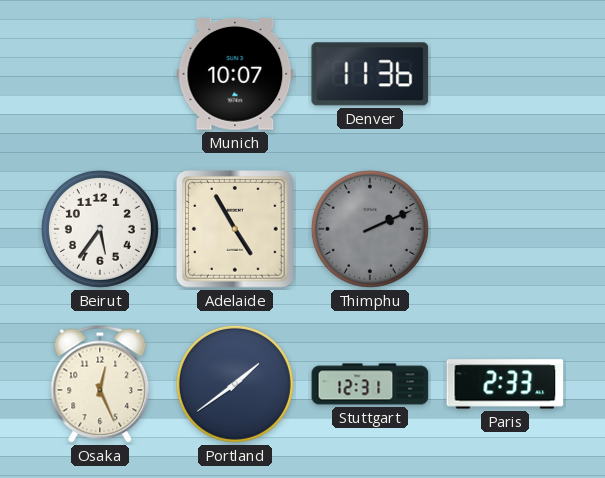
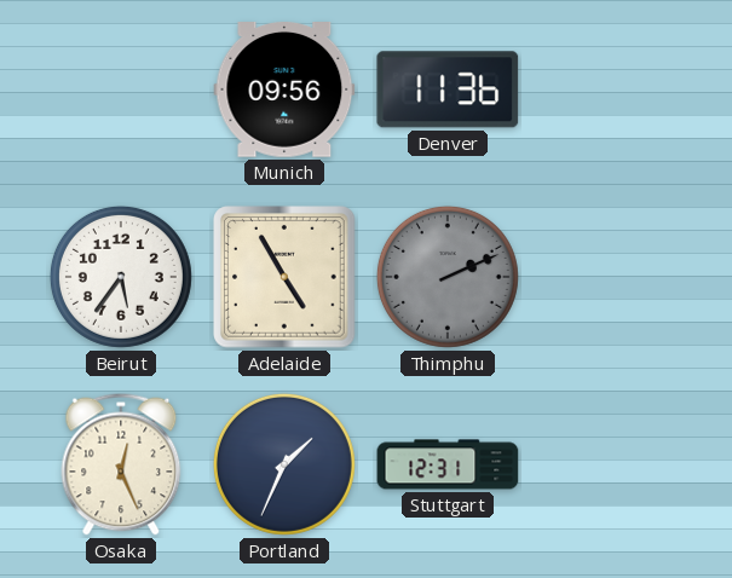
Munich: 10:07 -> 09:56
Portland: 1:39 -> 1:34
Paris: 2:33 -> none
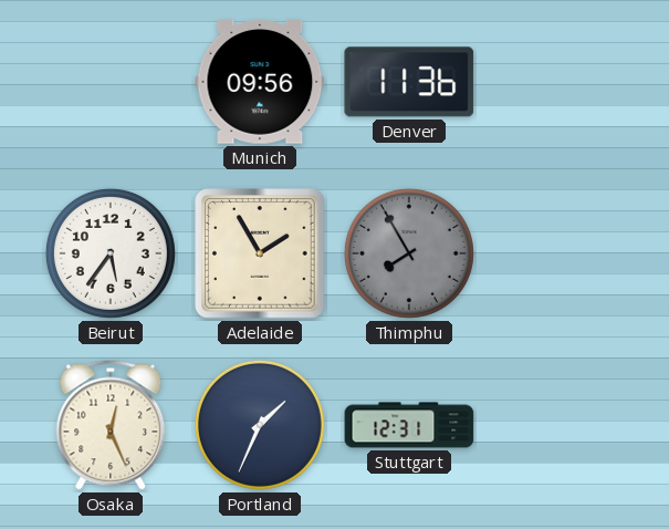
Adelaide: 4:55 -> 1:55
Thimphu: 2:11 -> 7:55
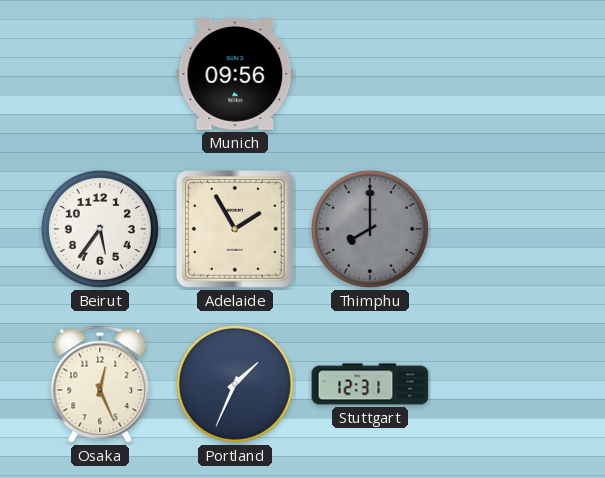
Denver: 11:36 -> none
Thimphu: 7:55 -> 8:00
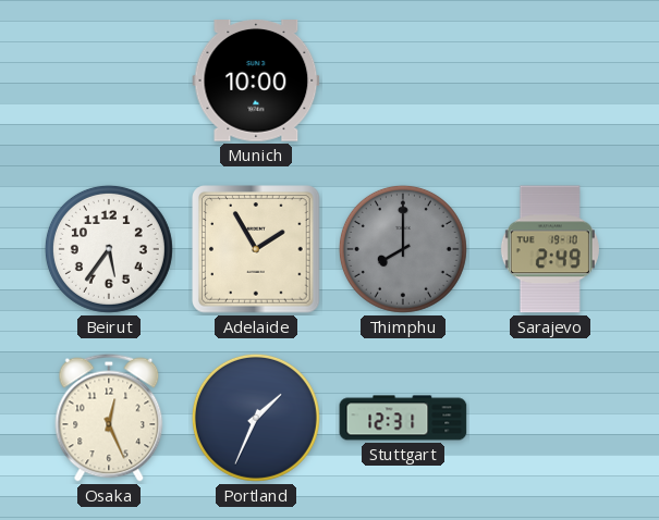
Munich: 09:56 -> 10:00
Sarajevo: none -> 2:49
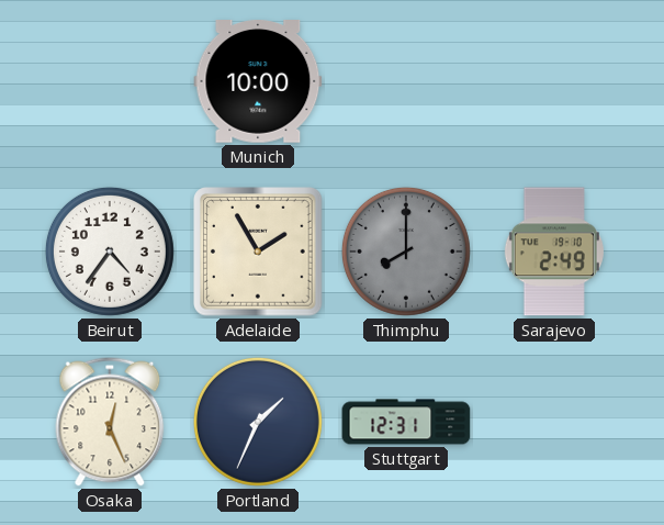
Beirut: 5:36 -> 4:36
